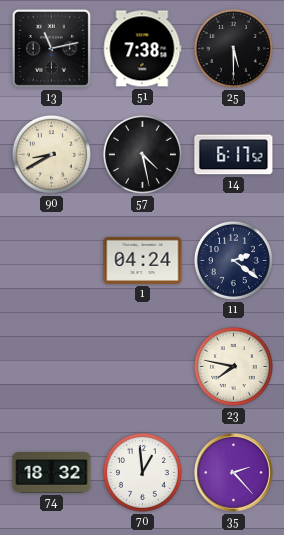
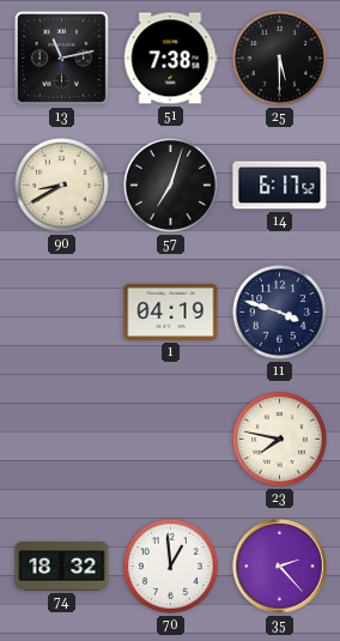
57: 4:28 -> 7:03
1: 04:24 -> 04:19
11: 2:21 -> 3:48
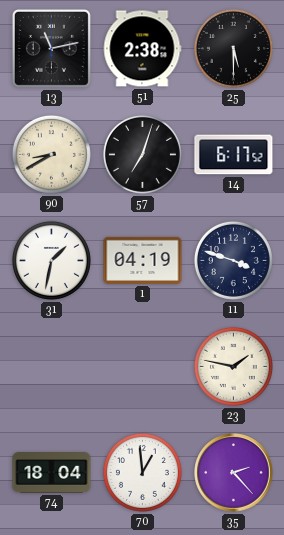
51: 7:38 -> 2:38
31: none -> 1:32
23: 7:47 -> 1:47
74: 18:32 -> 18:04
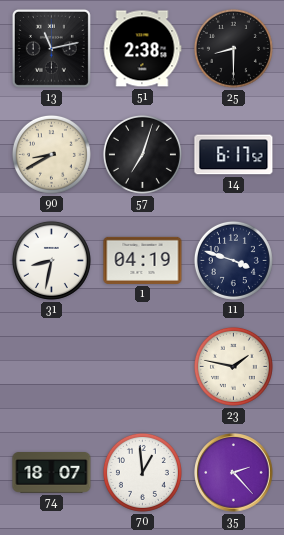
25: 5:30 -> 8:30
31: 1:32 -> 8:32
74: 18:04 -> 18:07
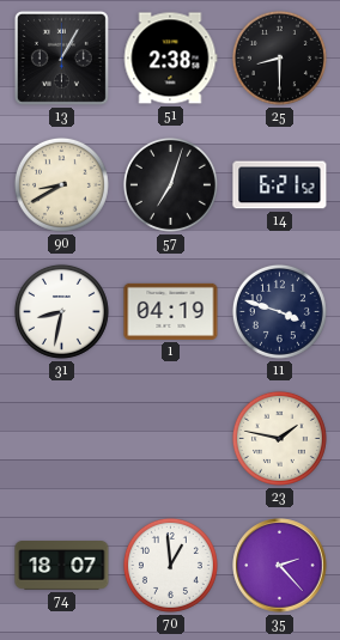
13: 11:13 -> 1:05
14: 6:17 -> 6:21
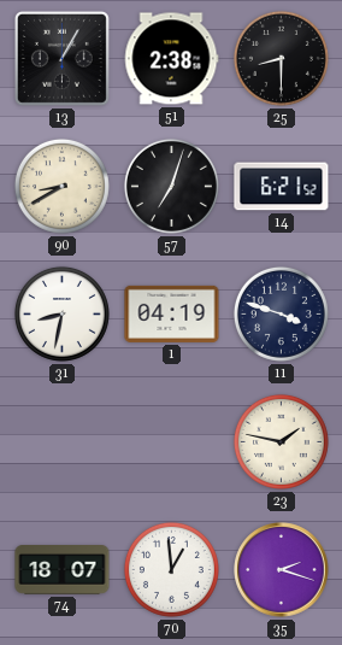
35: 2:23 -> 2:18
